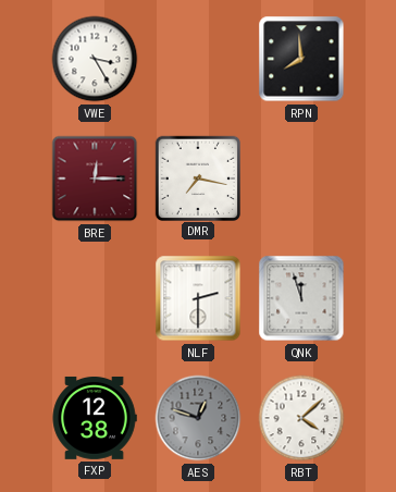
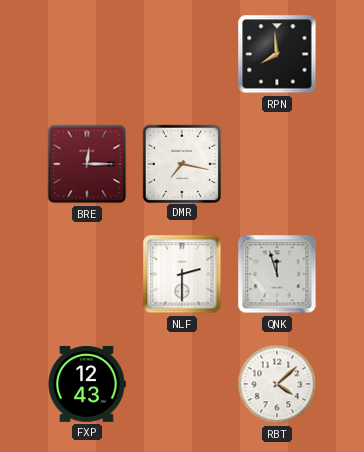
VWE: 3:25 -> none
FXP: 12:38 -> 12:43
AES: 12:48 -> none
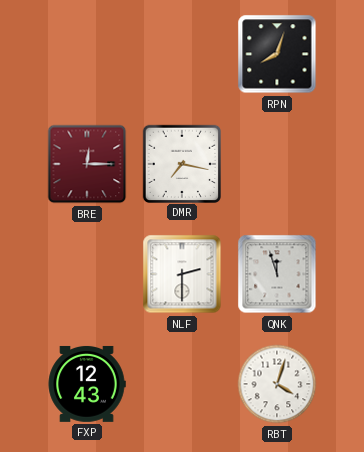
RPN: 7:59 -> 8:03
RBT: 4:08 -> 4:03
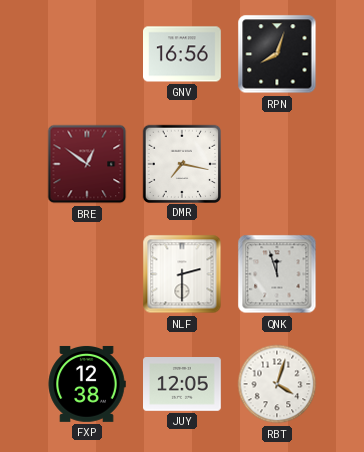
GNV: none -> 16:56
BRE: 12:15 -> 12:51
FXP: 12:43 -> 12:38
JUY: none -> 12:05
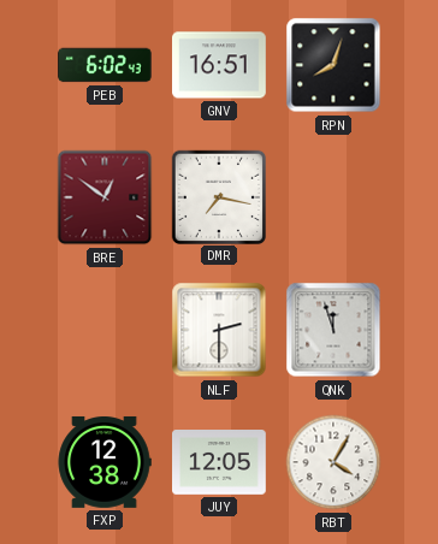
PEB: none -> 6:02
GNV: 16:56 -> 16:51
RBT: 4:03 -> 4:05
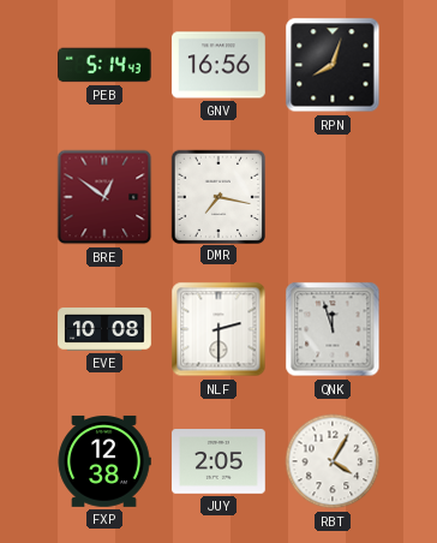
PEB: 6:02 -> 5:14
GNV: 16:51 -> 16:56
EVE: none -> 10:08
JUY: 12:05 -> 2:05
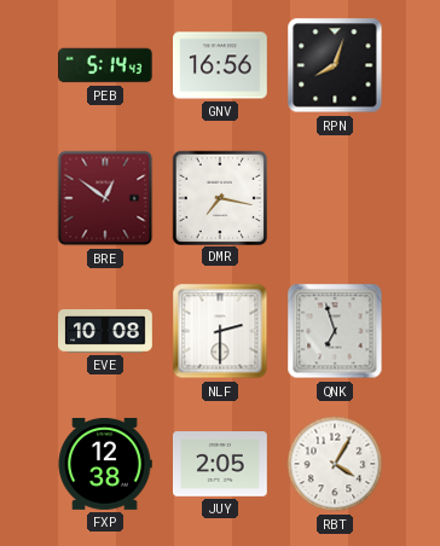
QNK: 11:57 -> 6:57
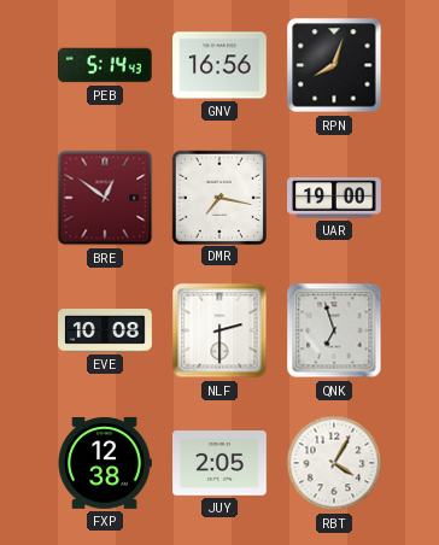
UAR: none -> 19:00
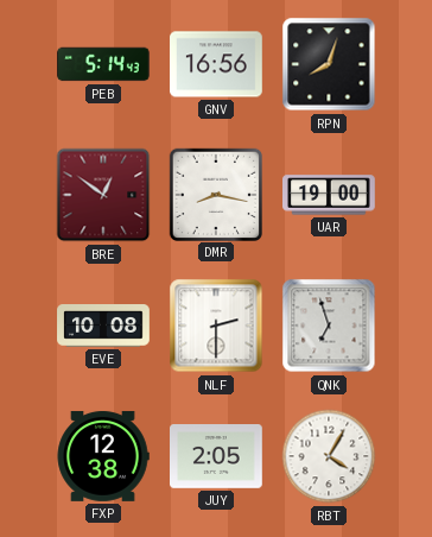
DMR: 7:17 -> 8:17
